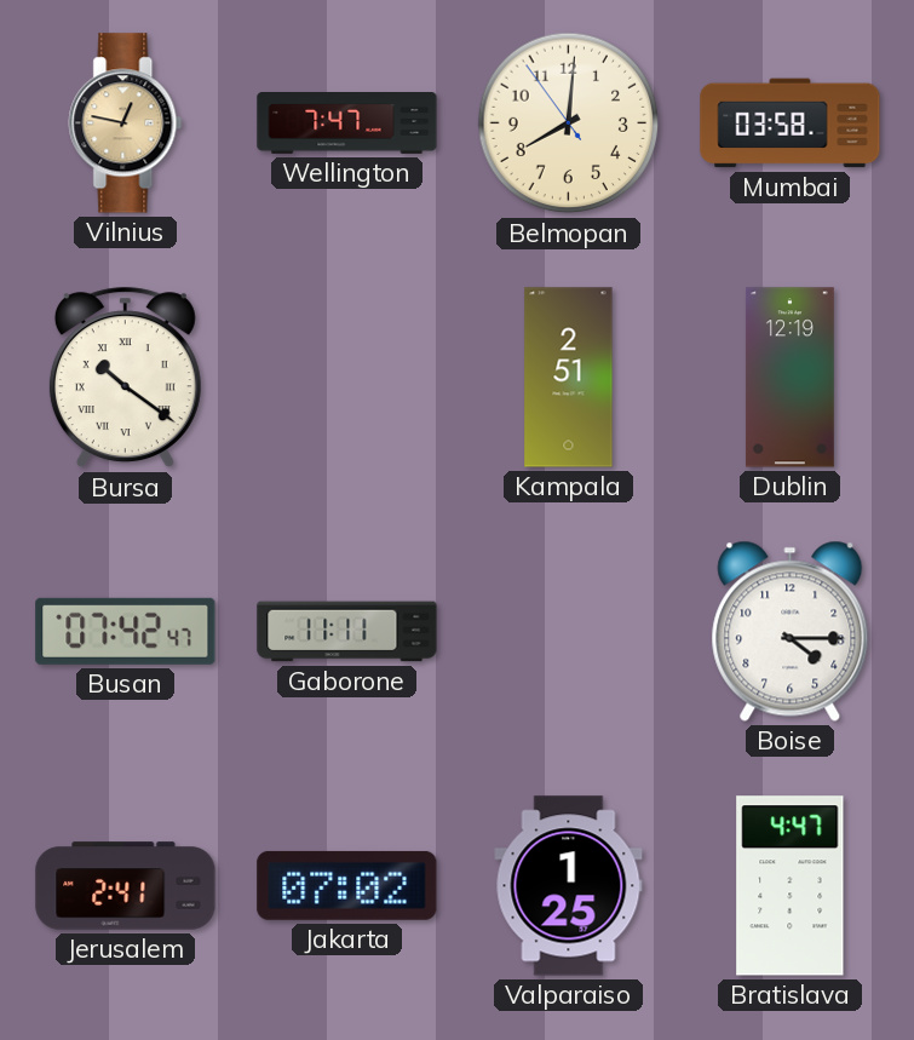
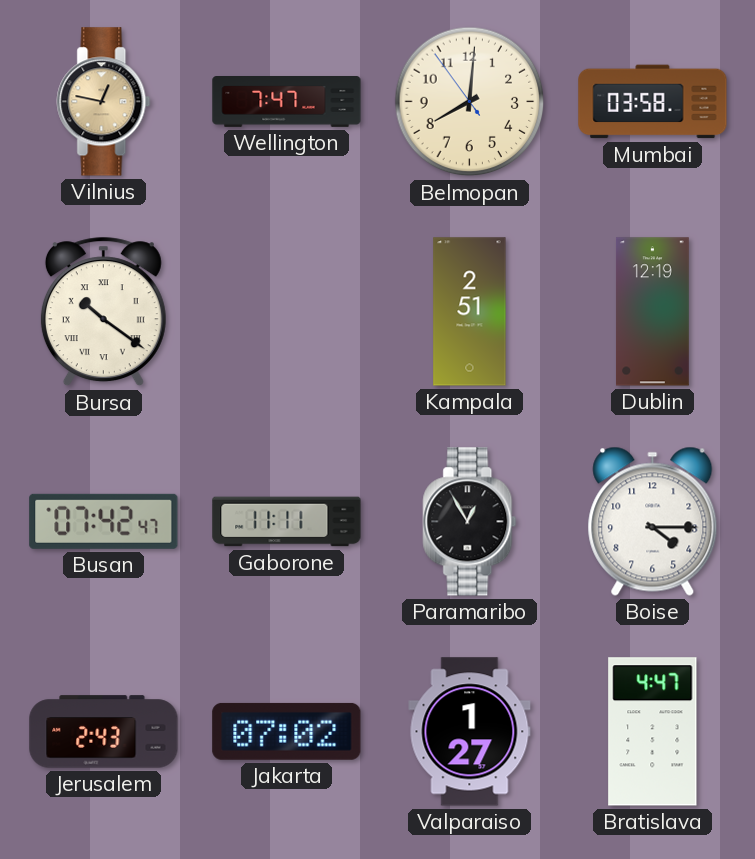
Paramaribo: none -> 12:55
Jerusalem: 2:41 -> 2:43
Valparaiso: 1:25 -> 1:27
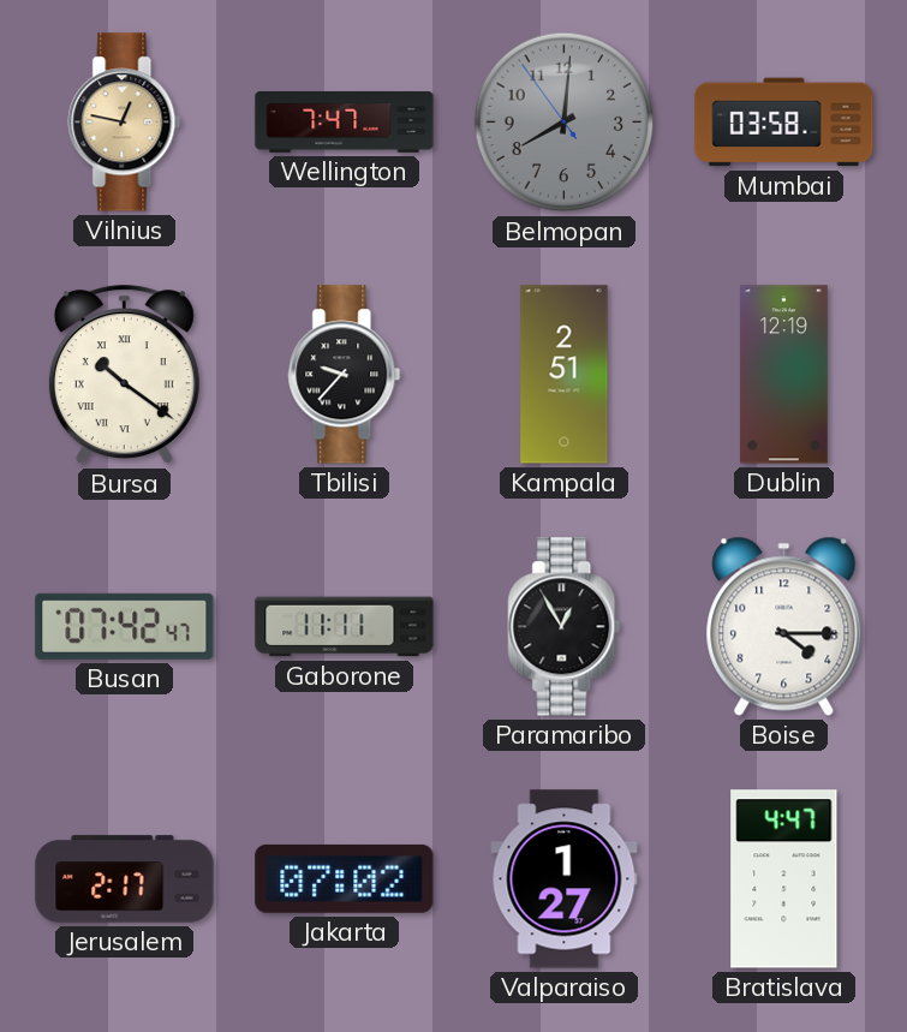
Belmopan dial: cream -> grey
Tbilisi: none -> 9:37
Jerusalem: 2:43 -> 2:17
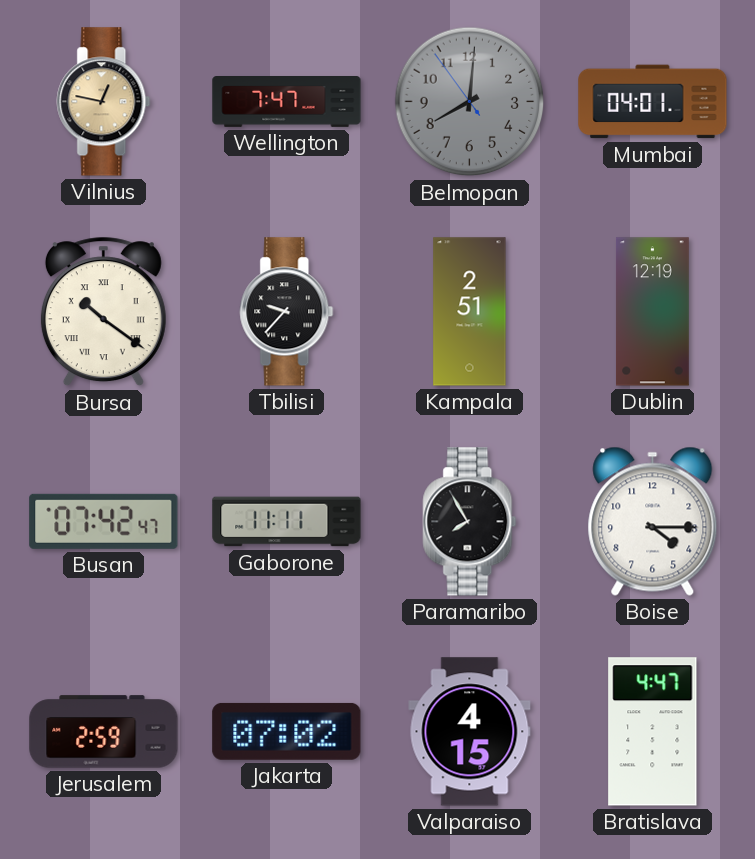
Mumbai: 03:58 -> 04:01
Paramaribo: 12:55 -> 7:55
Jerusalem: 2:17 -> 2:59
Valparaiso: 1:27 -> 4:15
